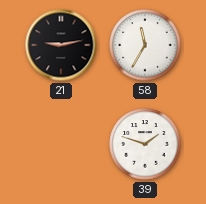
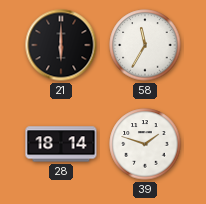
21: 9:13 -> 6:00
28: none -> 18:14
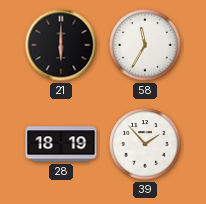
28: 18:14 -> 18:19
39: 1:48 -> 1:53
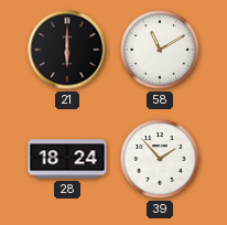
58: 11:35 -> 11:10
28: 18:19 -> 18:24
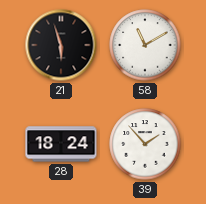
21: 6:00 -> 5:57
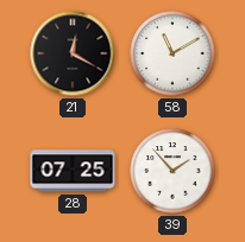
21: 5:57 -> 12:20
28: 18:24 -> 07:25
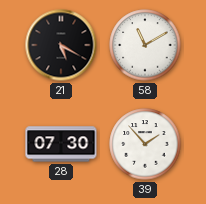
21: 12:20 -> 5:20
28: 07:25 -> 07:30
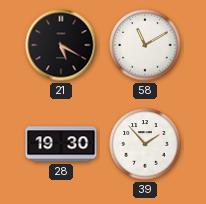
28: 07:30 -> 19:30
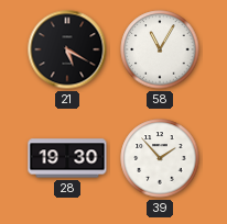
58: 11:10 -> 11:05
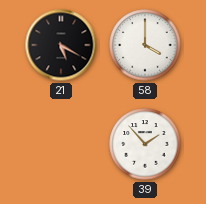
58: 11:05 -> 4:00
28: 19:30 -> none
